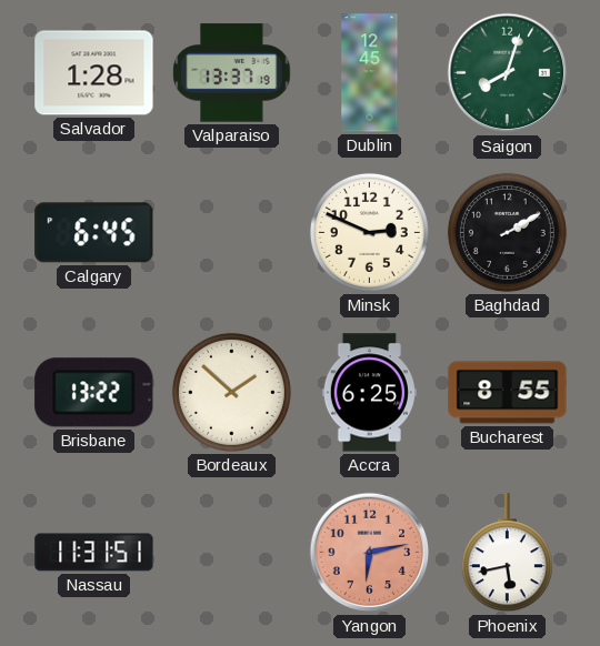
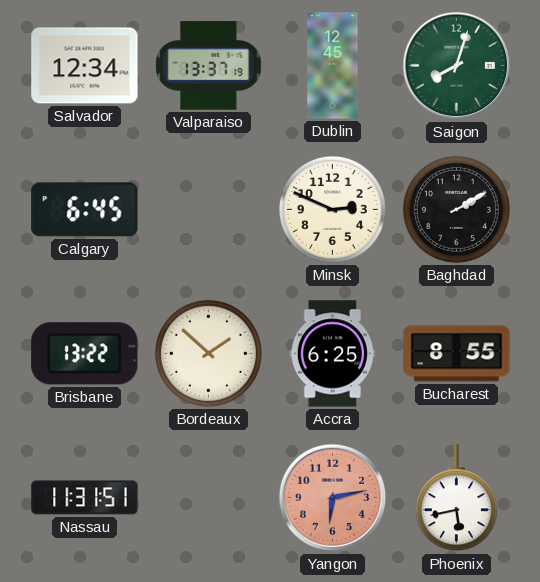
Salvador: 1:28 -> 12:34
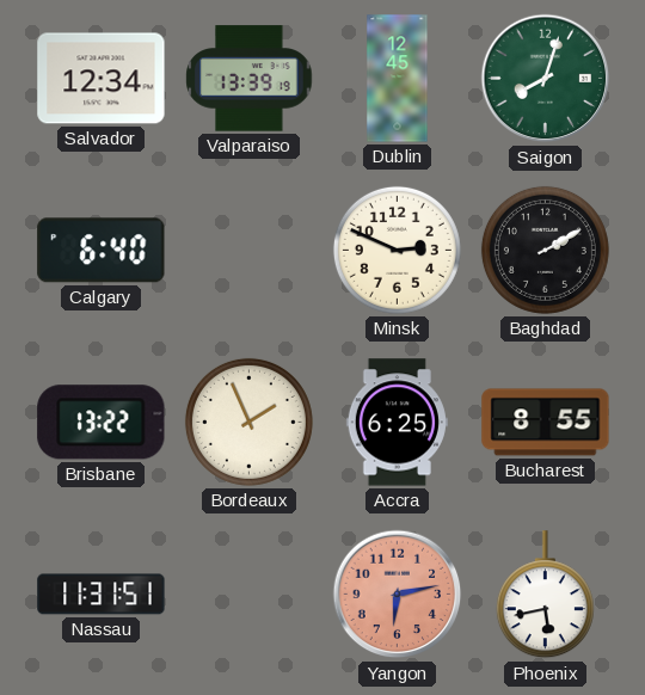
Valparaiso: 13:37 -> 13:39
Calgary: 6:45 -> 6:40
Bordeaux: 1:52 -> 1:56
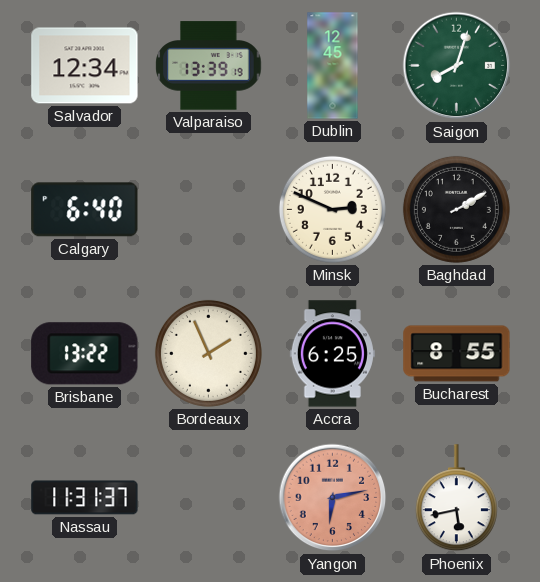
Nassau: 11:31:51 -> 11:31:37
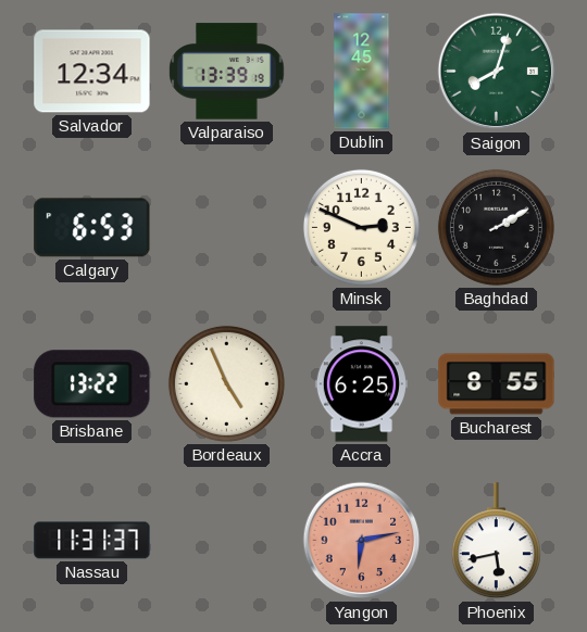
Calgary: 6:40 -> 6:53
Bordeaux: 1:56 -> 4:56
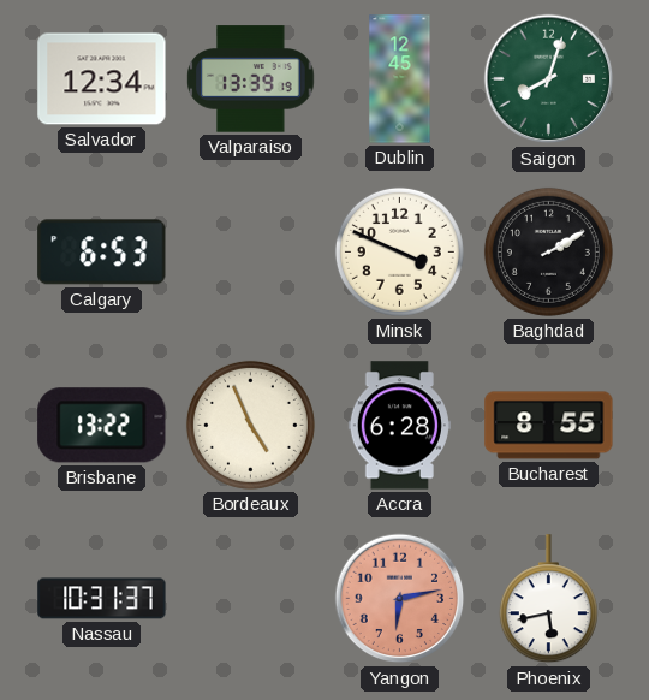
Minsk: 2:49 -> 3:49
Accra: 6:25 -> 6:28
Nassau: 11:31 -> 10:31
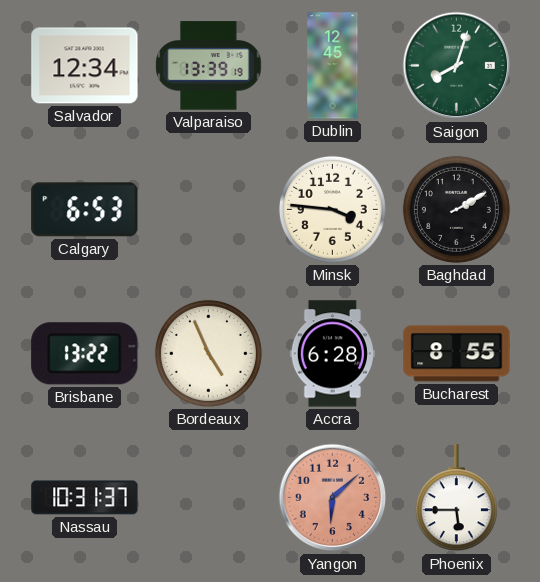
Minsk: 3:49 -> 3:46
Yangon: 6:13 -> 6:08
Phoenix: 5:43 -> 5:45
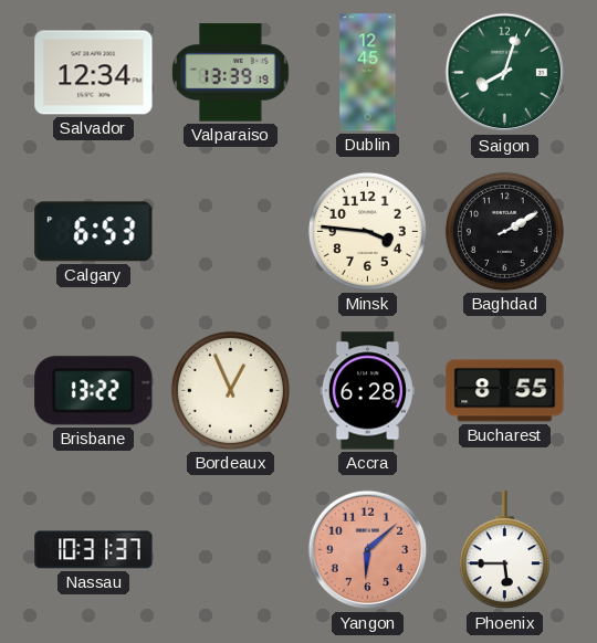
Bordeaux: 4:56 -> 12:56
